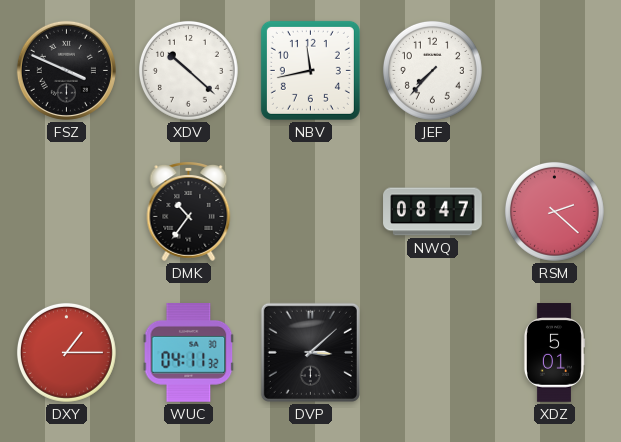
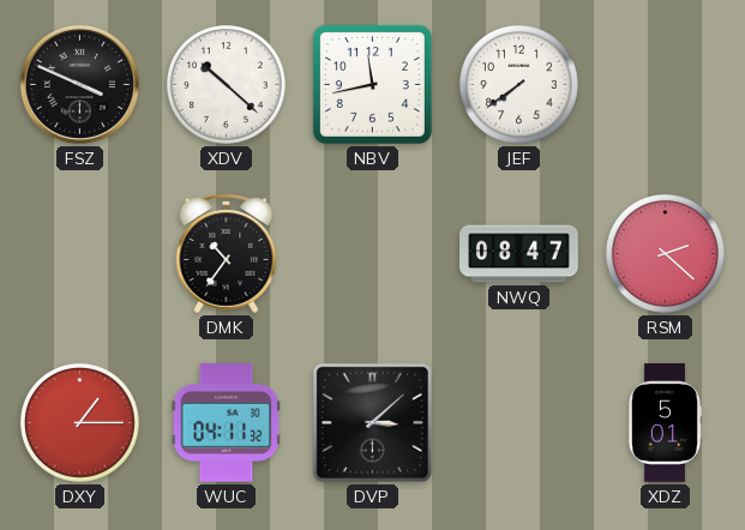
JEF: 7:37 -> 7:39
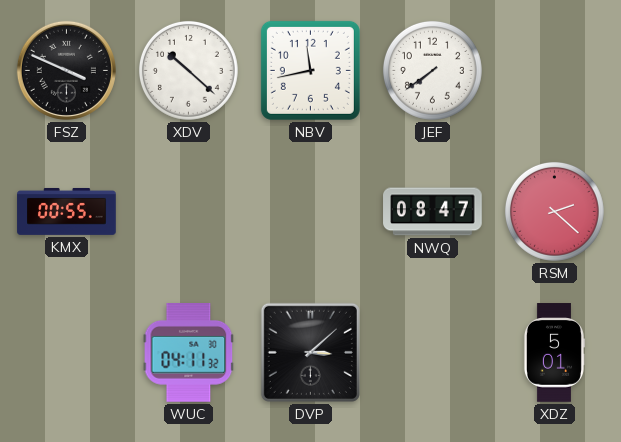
KMX: none -> 00:55
DMK: 10:36 -> none
DXY: 1:15 -> none
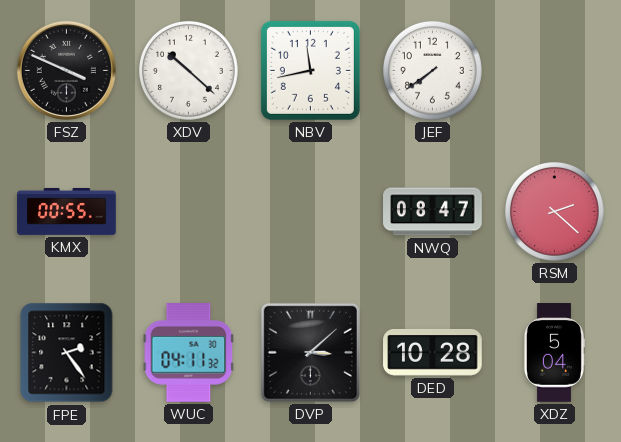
FPE: none -> 2:24
DED: none -> 10:28
XDZ: 5:01 -> 5:04
